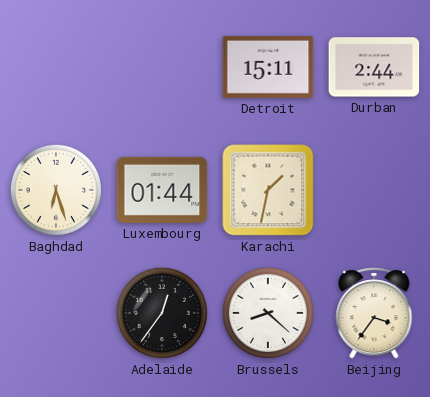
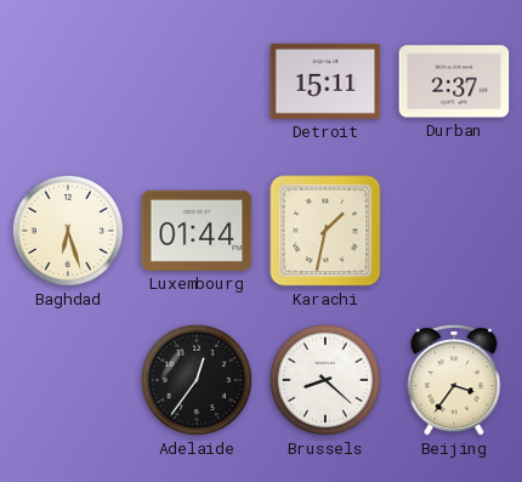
Durban: 2:44 -> 2:37
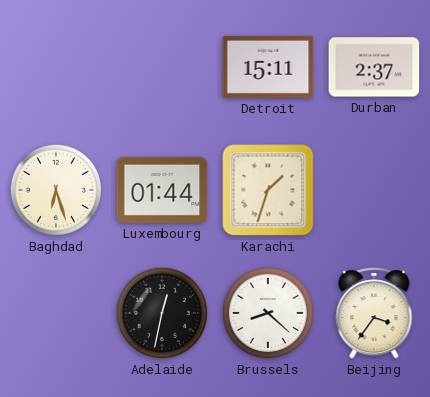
Karachi: 1:32 -> 1:33
Adelaide: 12:36 -> 12:32
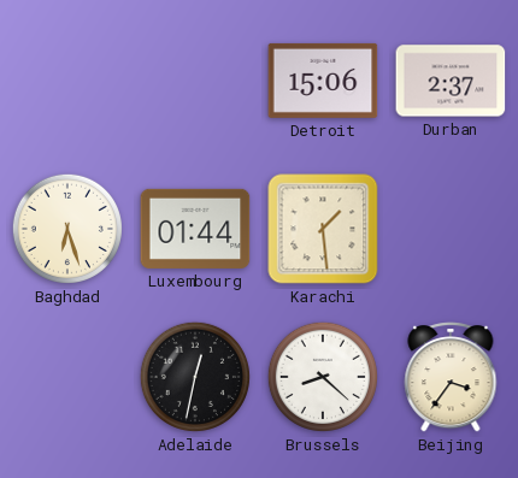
Detroit: 15:11 -> 15:06
Karachi: 1:33 -> 1:29
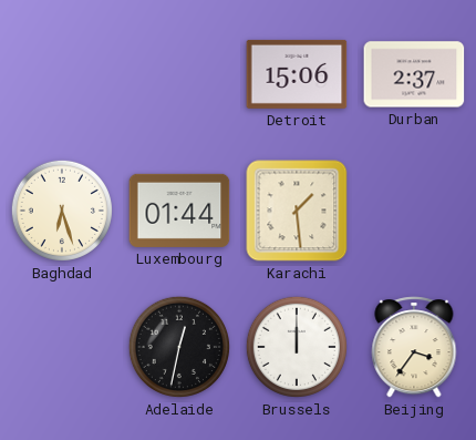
Brussels: 8:22 -> 12:00
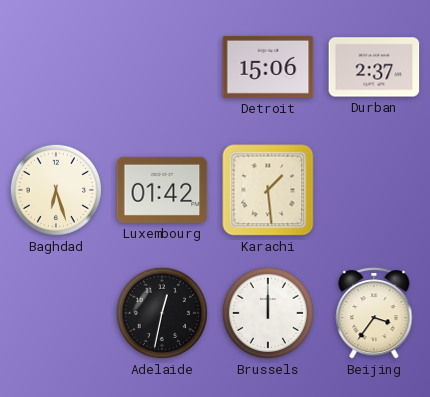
Luxembourg: 01:44 -> 01:42
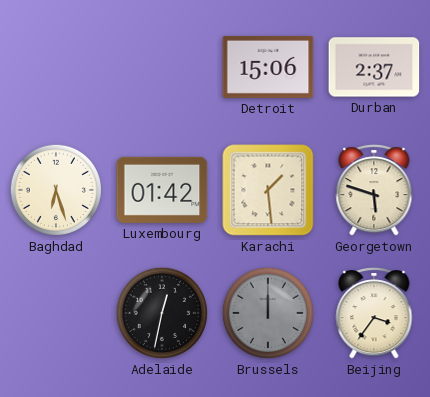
Georgetown: none -> 5:48
Brussels dial: white -> grey
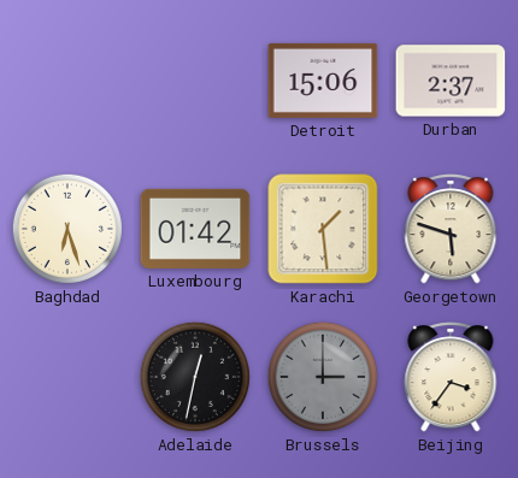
Brussels: 12:00 -> 3:00
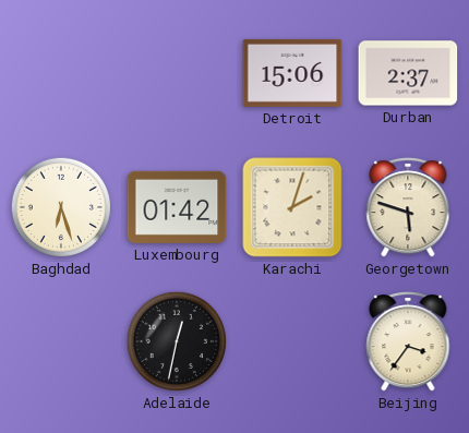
Karachi: 1:29 -> 2:03
Brussels: 3:00 -> none
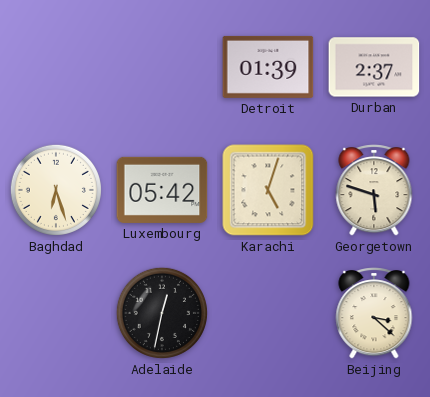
Detroit: 15:06 -> 01:39
Luxembourg: 01:42 -> 05:42
Karachi: 2:03 -> 5:03
Beijing: 3:36 -> 3:22
